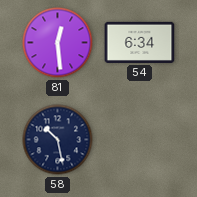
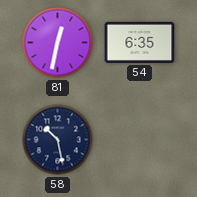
81: 12:29 -> 12:32
54: 6:34 -> 6:35
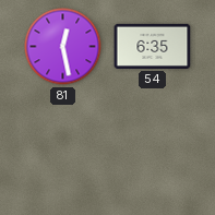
81: 12:32 -> 12:28
58: 10:28 -> none
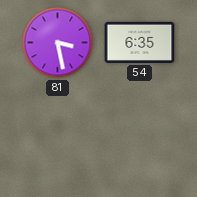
81: 12:28 -> 3:28
